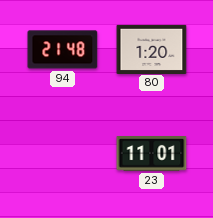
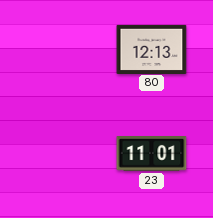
94: 21:48 -> none
80: 1:20 -> 12:13
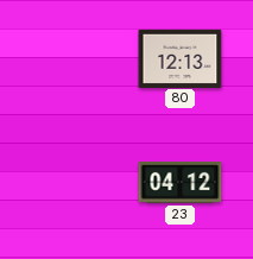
23: 11:01 -> 04:12
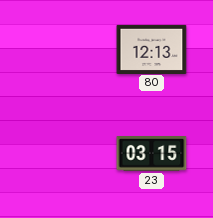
23: 04:12 -> 03:15
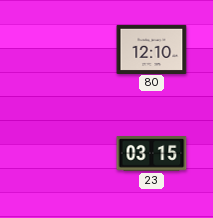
80: 12:13 -> 12:10
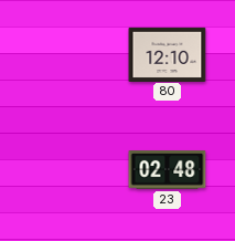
23: 03:15 -> 02:48
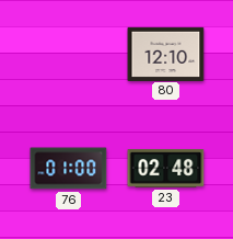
76: none -> 01:00
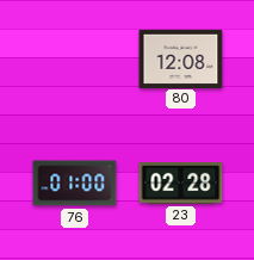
80: 12:10 -> 12:08
23: 02:48 -> 02:28
